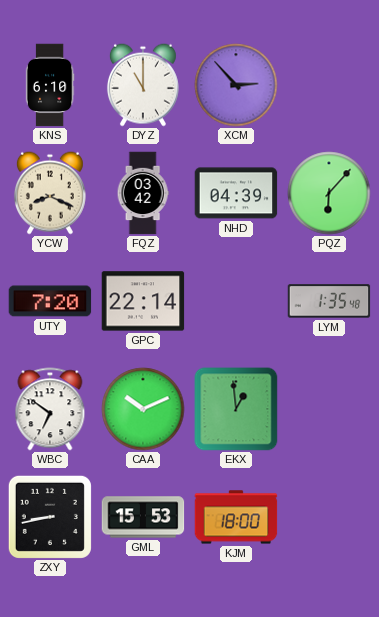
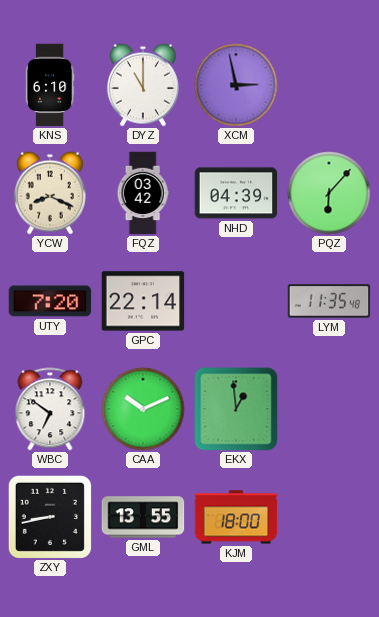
XCM: 2:53 -> 2:58
LYM: 1:35 -> 11:35
GML: 15:53 -> 13:55
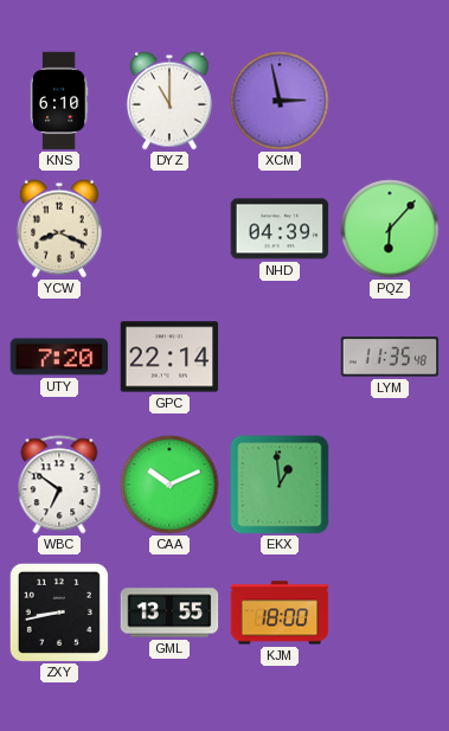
FQZ: 03:42 -> none
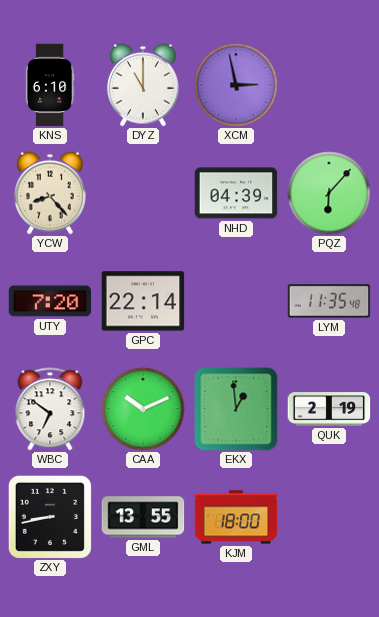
YCW: 8:19 -> 8:23
QUK: none -> 2:19
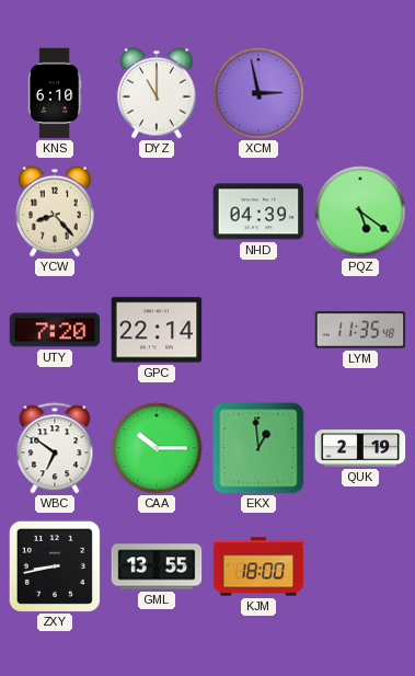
PQZ: 6:07 -> 5:21
CAA: 10:11 -> 10:15
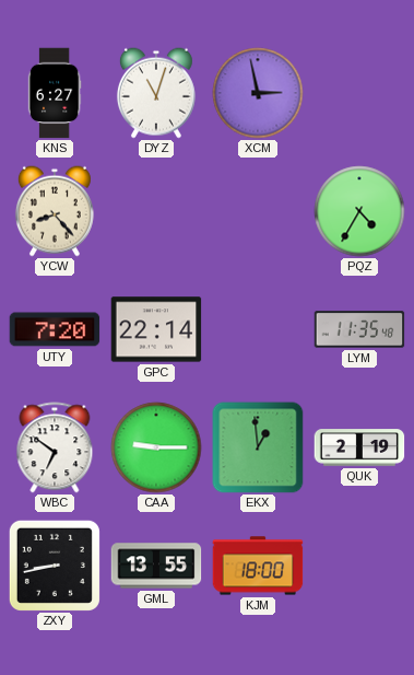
KNS: 6:10 -> 6:27
DYZ: 11:00 -> 11:03
NHD: 04:39 -> none
PQZ: 5:21 -> 4:35
CAA: 10:15 -> 9:15
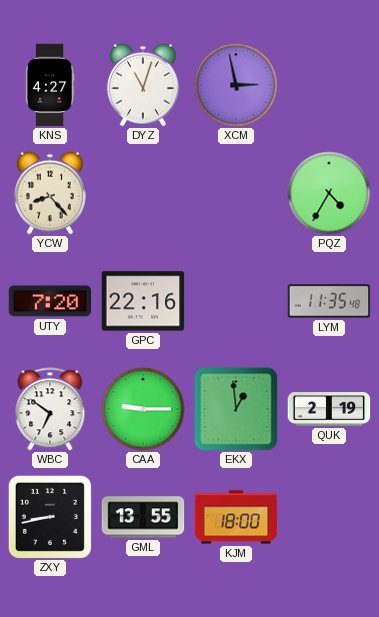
KNS: 6:27 -> 4:27
GPC: 22:14 -> 22:16
